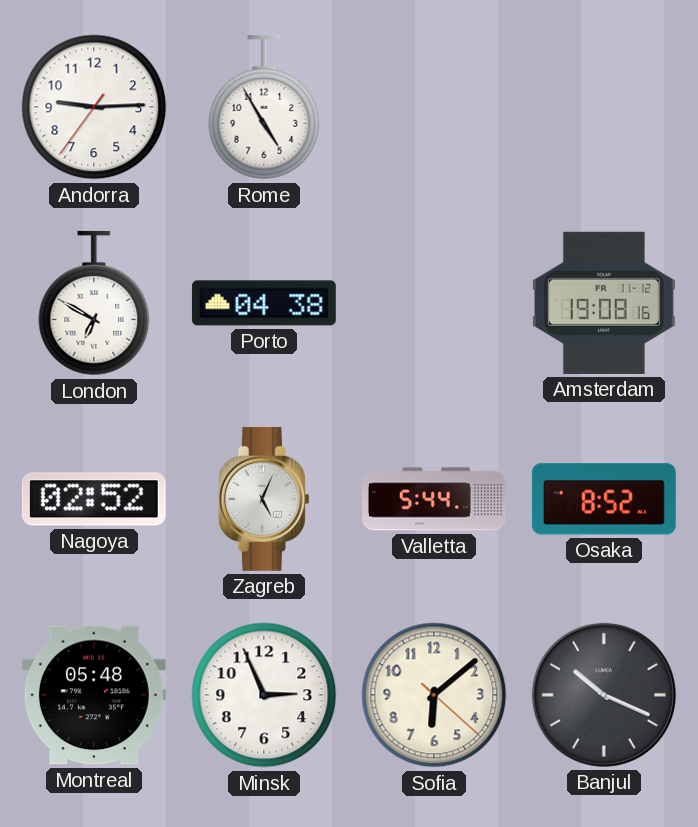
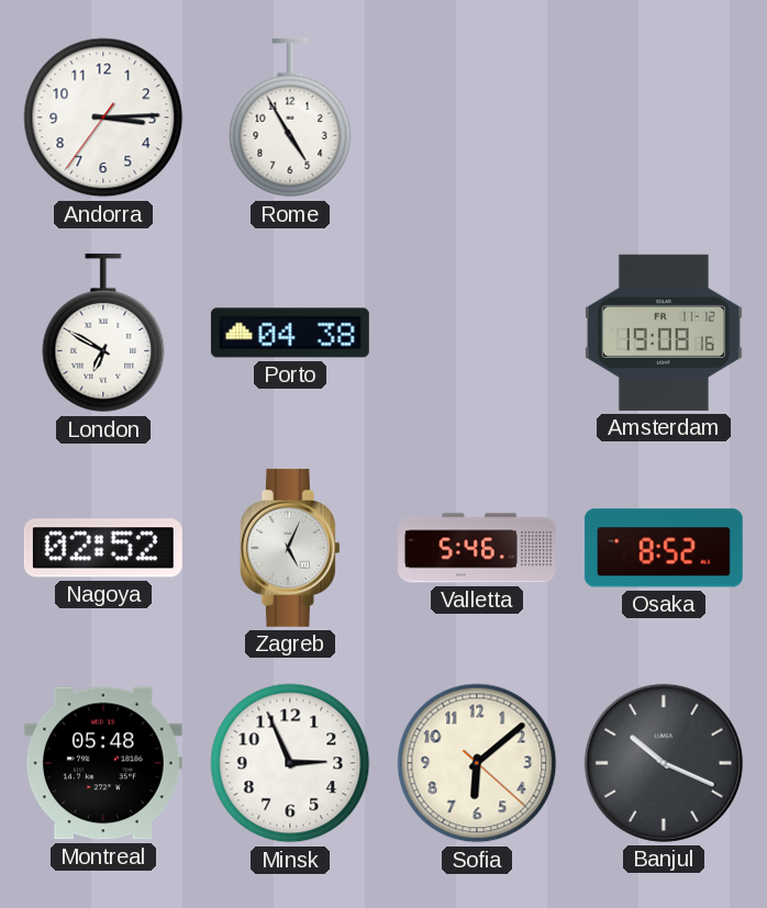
Andorra: 9:14 -> 3:14
Valletta: 5:44 -> 5:46
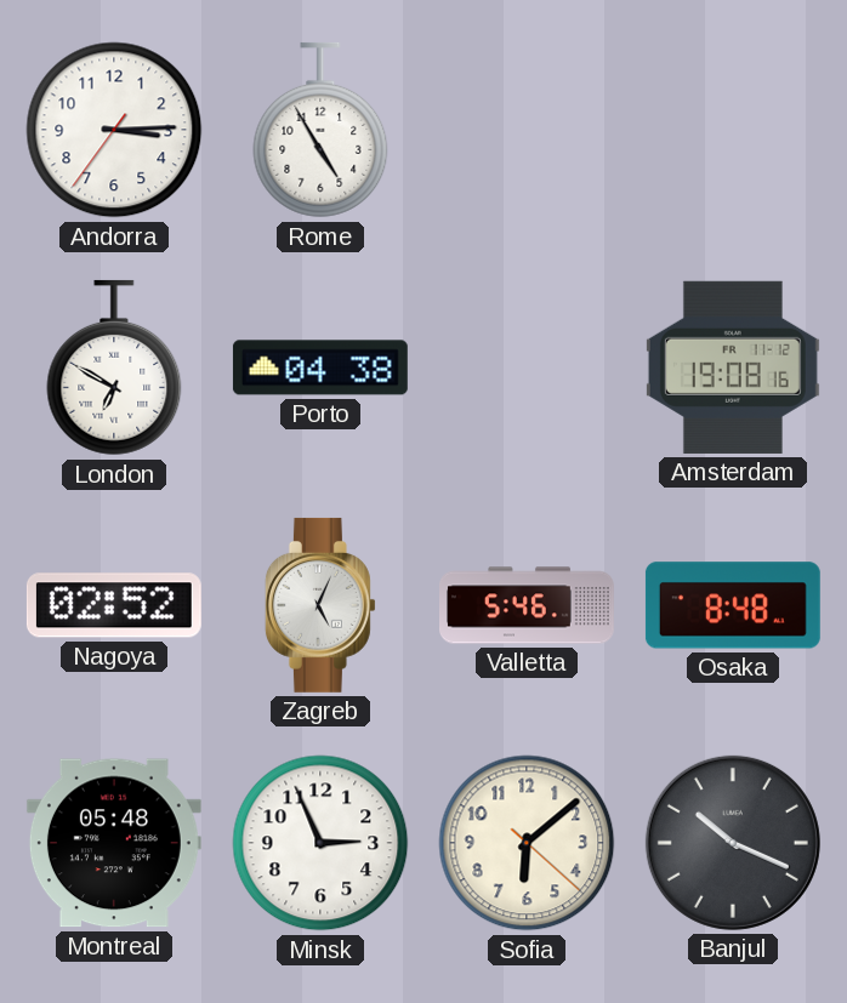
Osaka: 8:52 -> 8:48
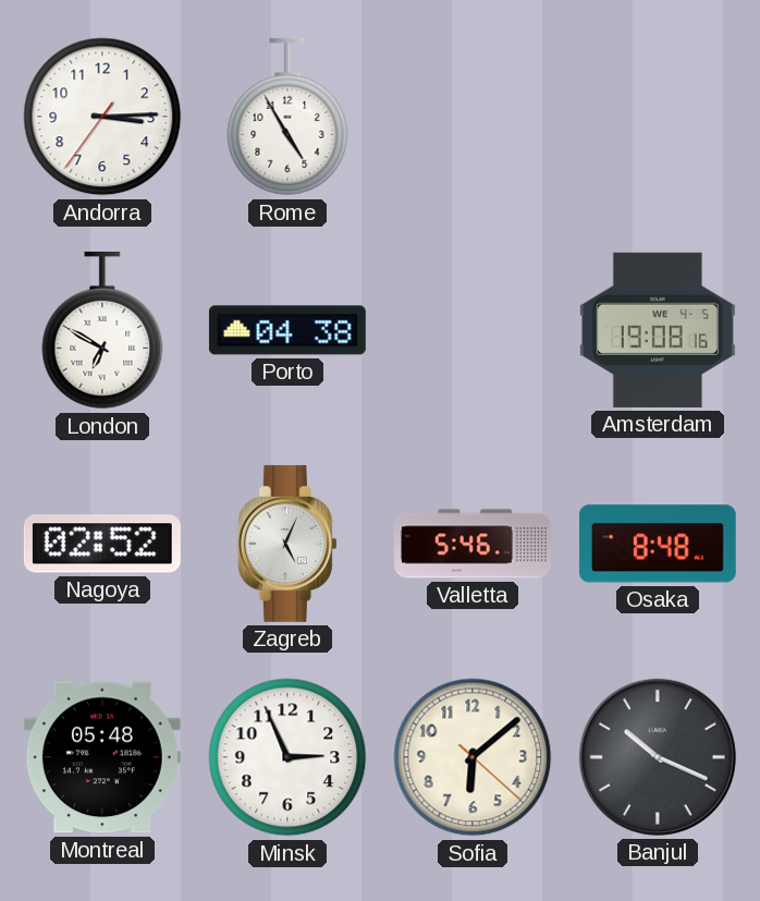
Amsterdam date: FR 11-12 -> WE 4-5
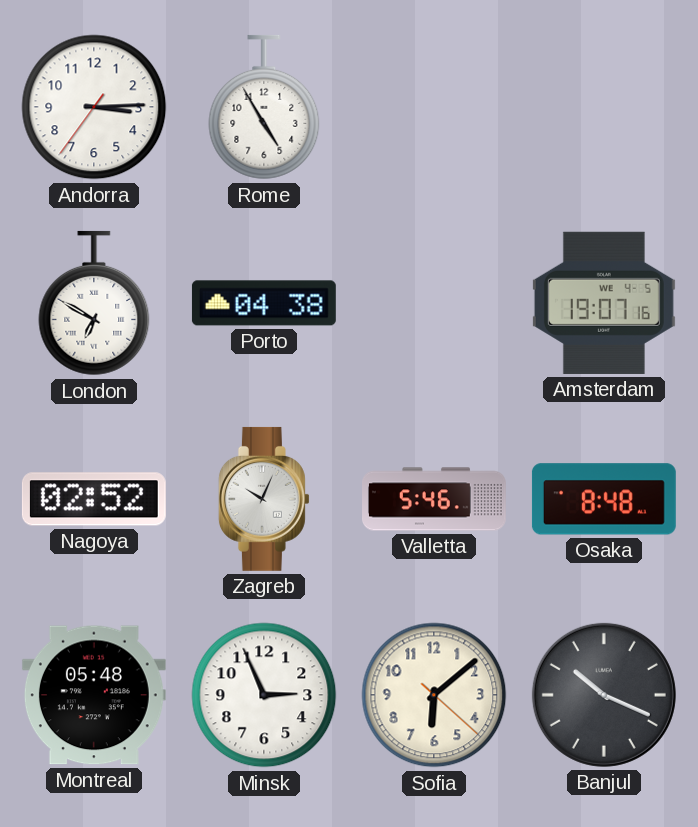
Amsterdam: 19:08 -> 19:07
Zagreb: 5:04 -> 10:04
